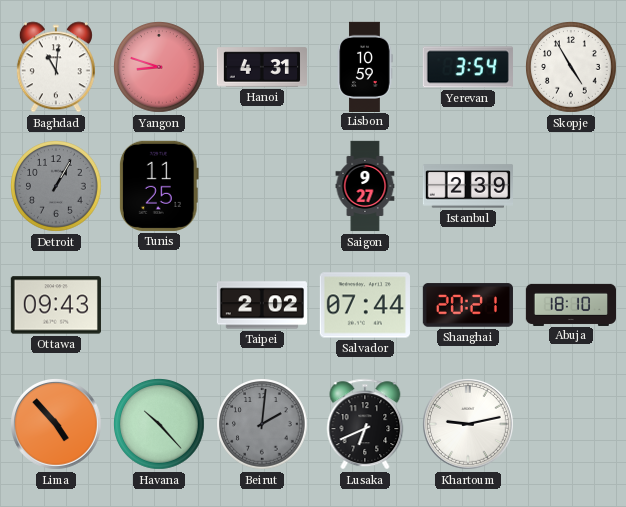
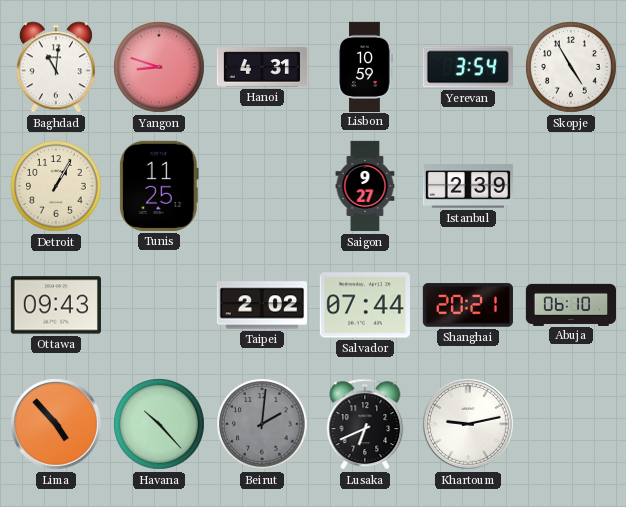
Detroit dial: grey -> cream
Abuja: 18:10 -> 06:10
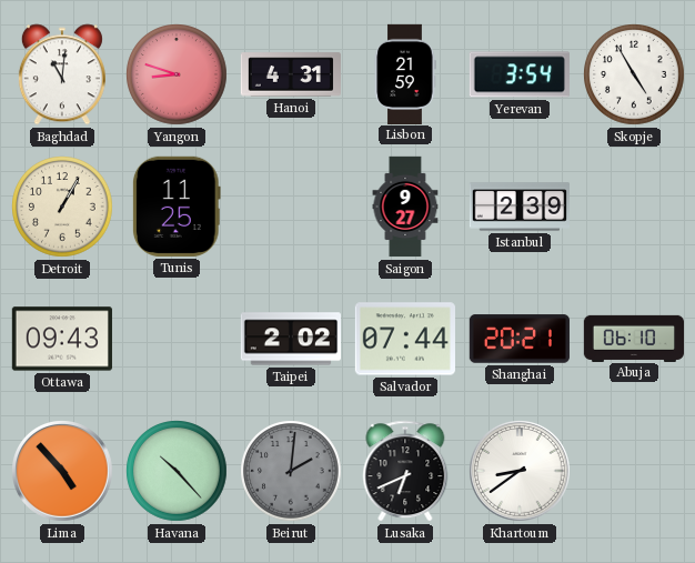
Lisbon: 10:59 -> 21:59
Khartoum: 9:13 -> 8:39
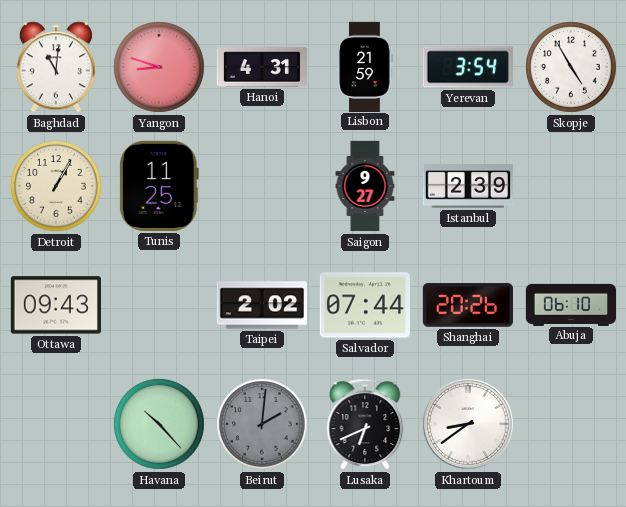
Shanghai: 20:21 -> 20:26
Lima: 4:53 -> none
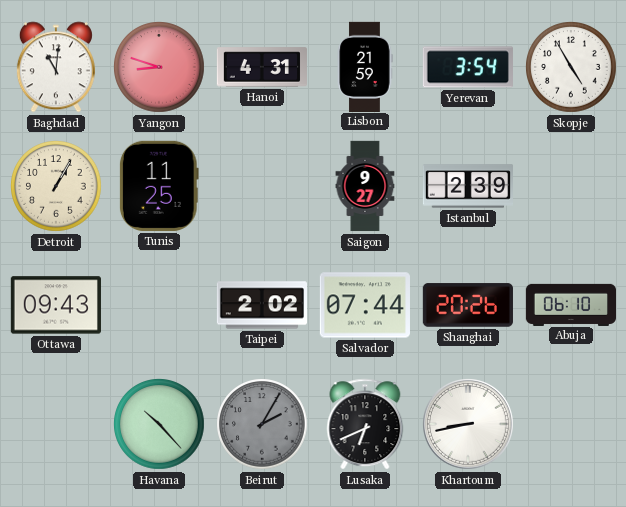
Beirut: 2:01 -> 2:05
Khartoum: 8:39 -> 8:43
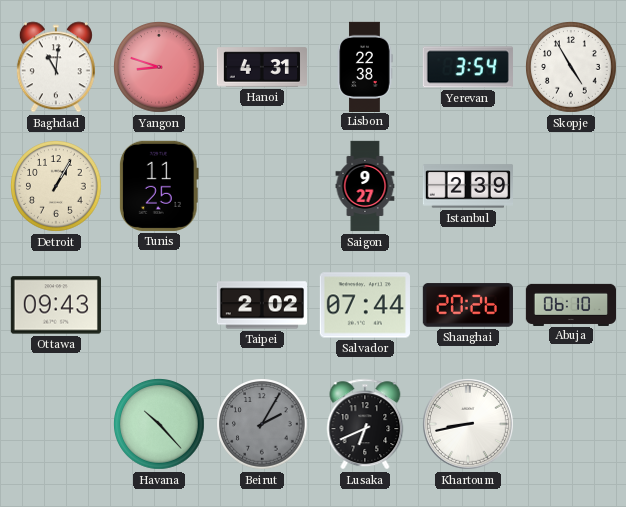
Lisbon: 21:59 -> 22:38
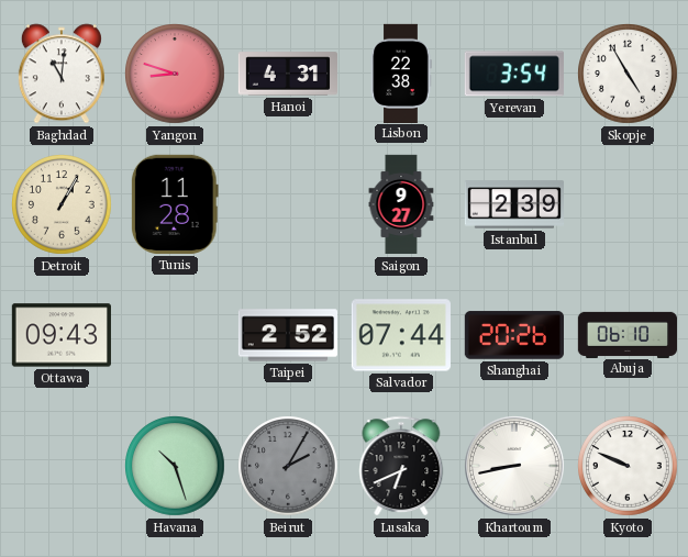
Tunis: 11:25 -> 11:28
Taipei: 2:02 -> 2:52
Havana: 10:23 -> 10:27
Kyoto: none -> 9:49
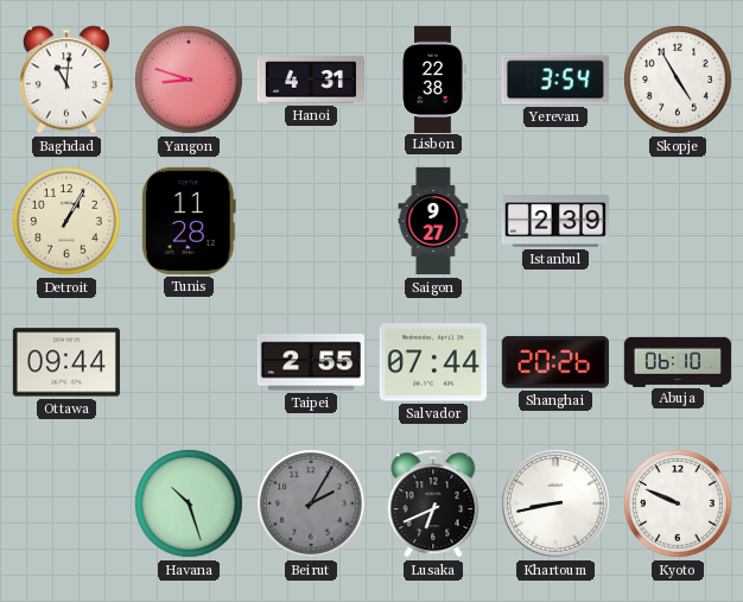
Ottawa: 09:43 -> 09:44
Taipei: 2:52 -> 2:55
